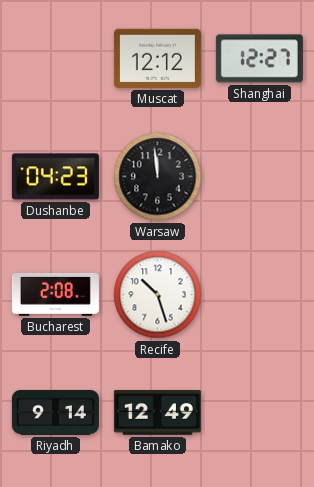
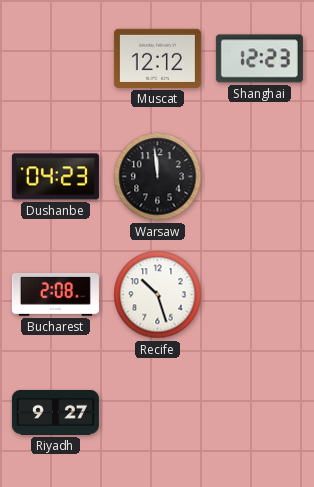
Shanghai: 12:27 -> 12:23
Riyadh: 9:14 -> 9:27
Bamako: 12:49 -> none
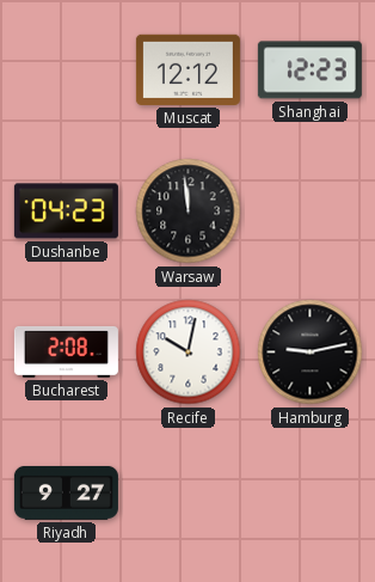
Recife: 10:27 -> 10:02
Hamburg: none -> 9:13
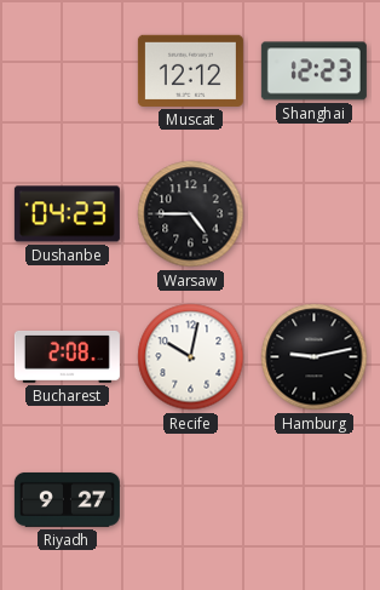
Warsaw: 11:59 -> 4:45
